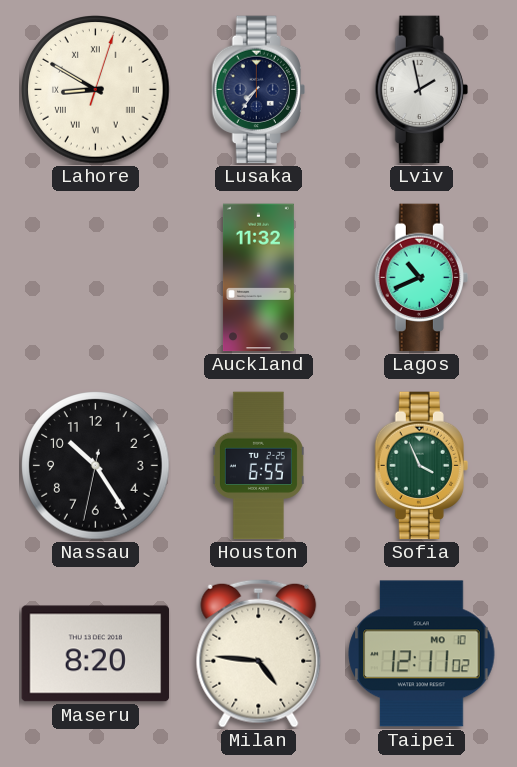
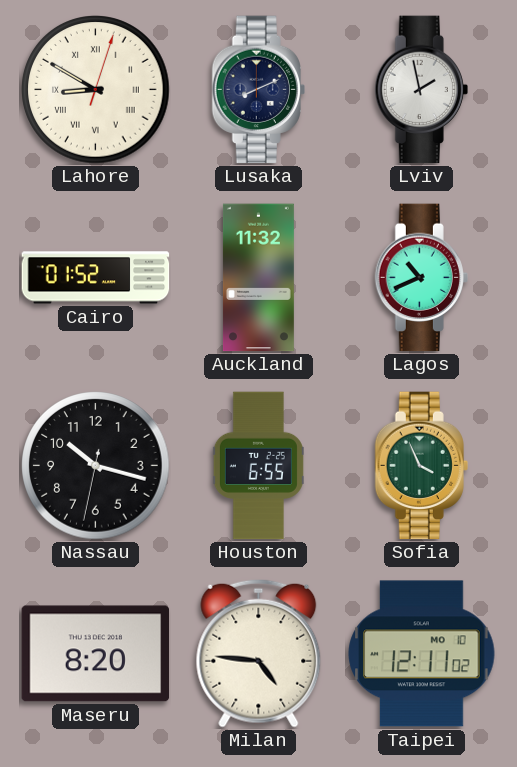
Lusaka: 7:36 -> 8:11
Cairo: none -> 01:52
Nassau: 10:24 -> 10:17
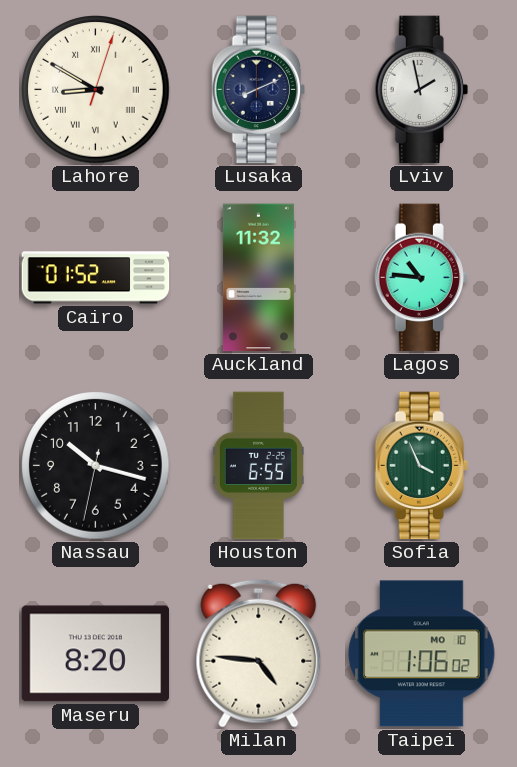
Lagos: 10:41 -> 10:46
Taipei: 12:11 -> 1:06
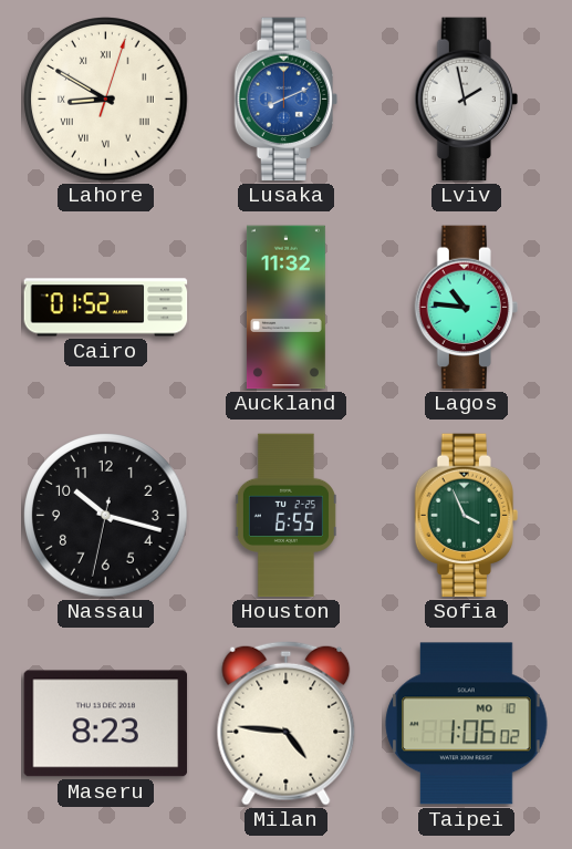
Lusaka dial: navy -> blue
Maseru: 8:20 -> 8:23
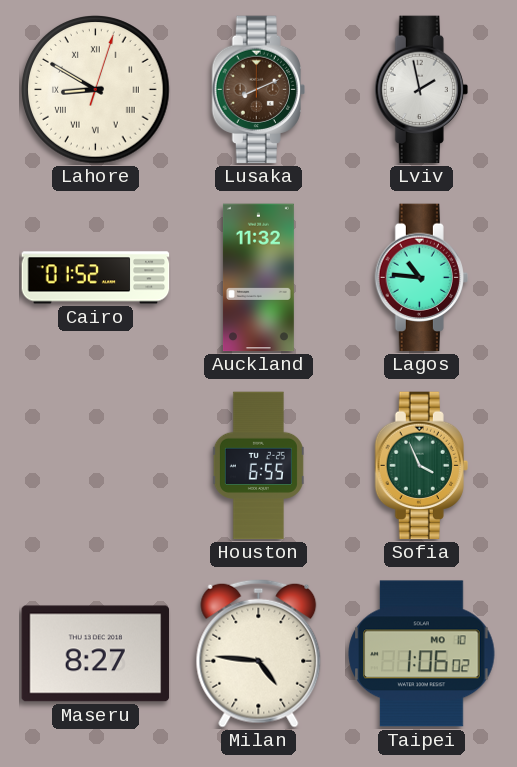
Lusaka dial: blue -> brown
Nassau: 10:17 -> none
Maseru: 8:23 -> 8:27
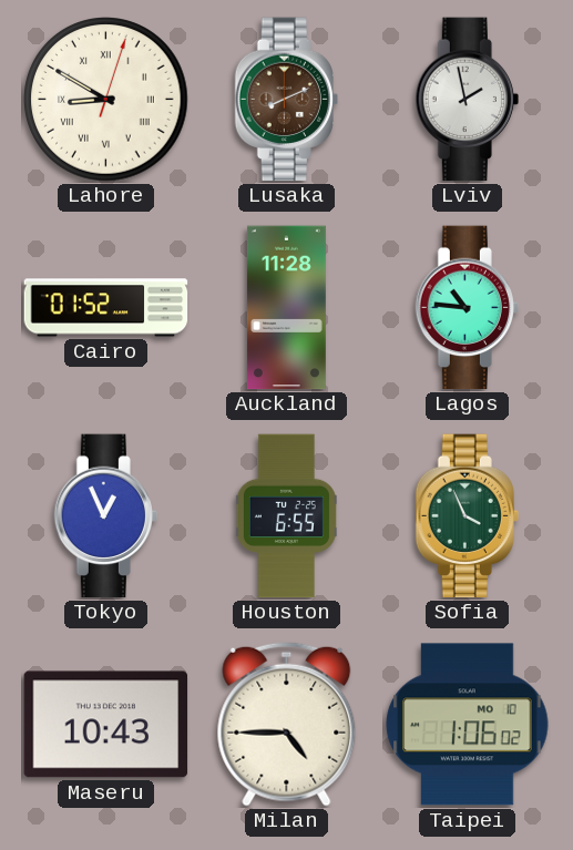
Auckland: 11:32 -> 11:28
Tokyo: none -> 12:56
Maseru: 8:27 -> 10:43
Milan: 4:46 -> 4:45
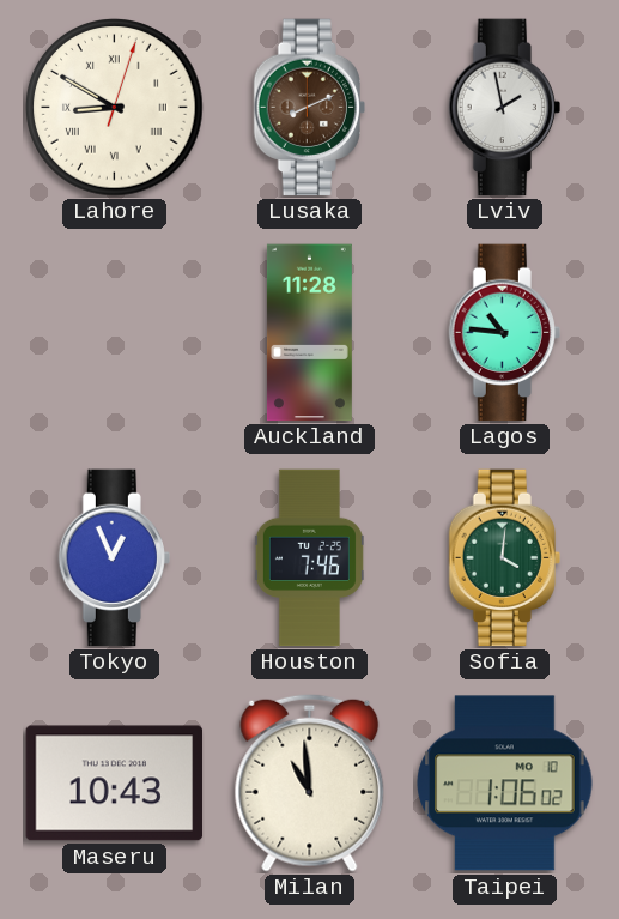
Cairo: 01:52 -> none
Houston: 6:55 -> 7:46
Sofia: 3:56 -> 4:01
Milan: 4:45 -> 10:59
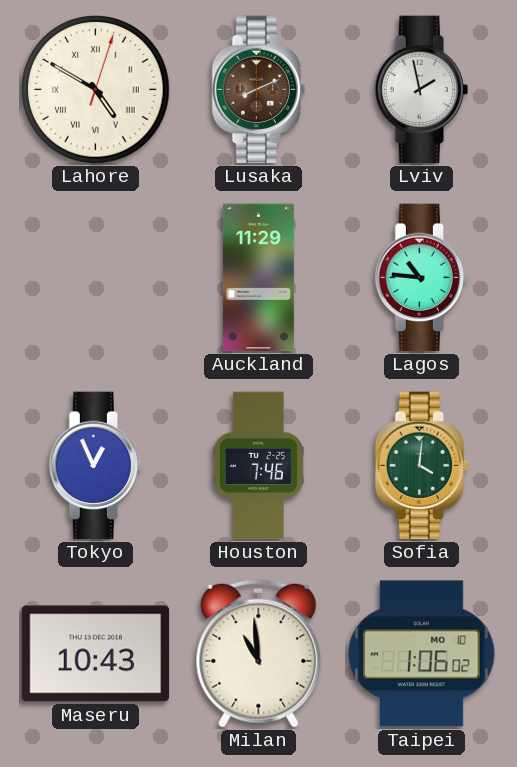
Lahore: 8:50 -> 4:50
Auckland: 11:28 -> 11:29
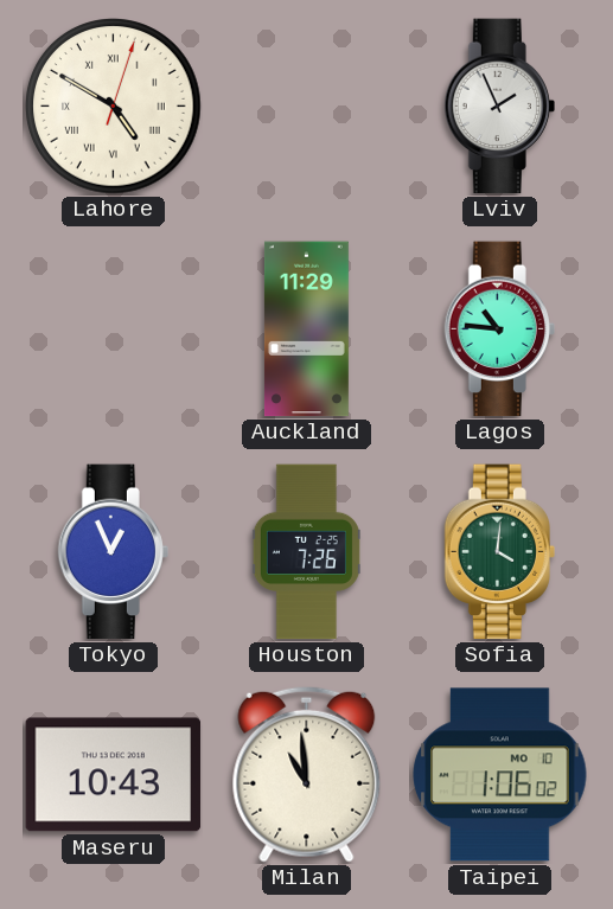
Lusaka: 8:11 -> none
Lviv: 1:58 -> 1:56
Houston: 7:46 -> 7:26
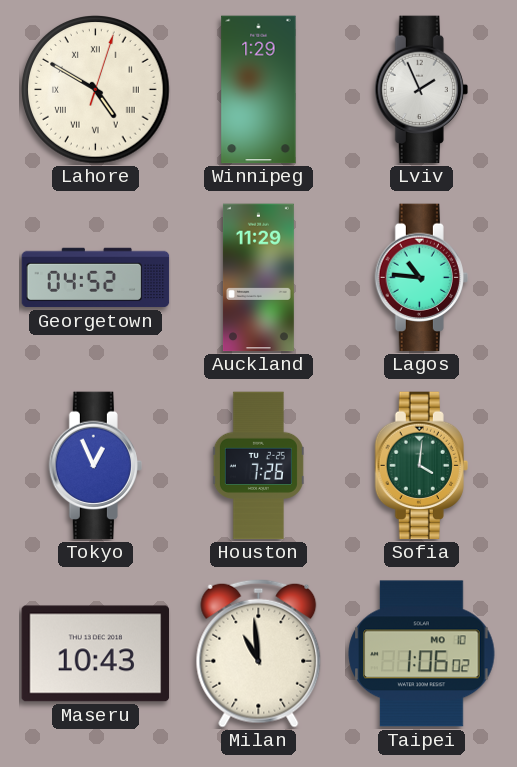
Winnipeg: none -> 1:29
Georgetown: none -> 04:52
